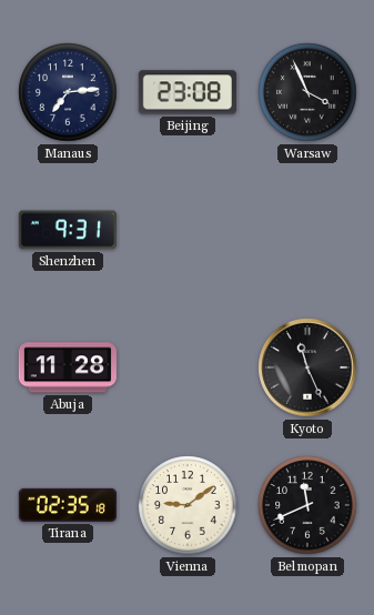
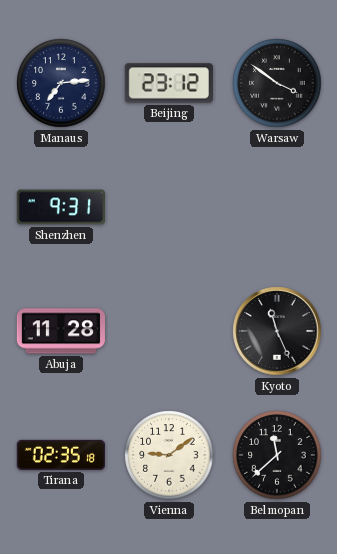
Beijing: 23:08 -> 23:12
Warsaw: 3:56 -> 3:51
Belmopan: 11:41 -> 11:38
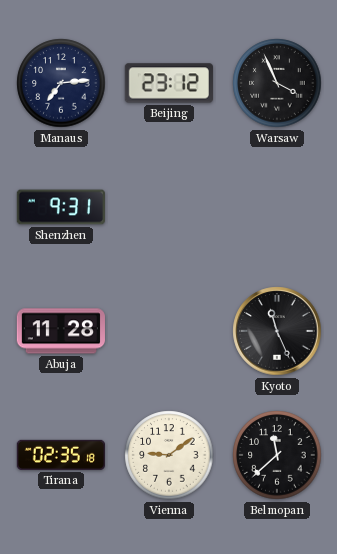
Warsaw: 3:51 -> 3:56
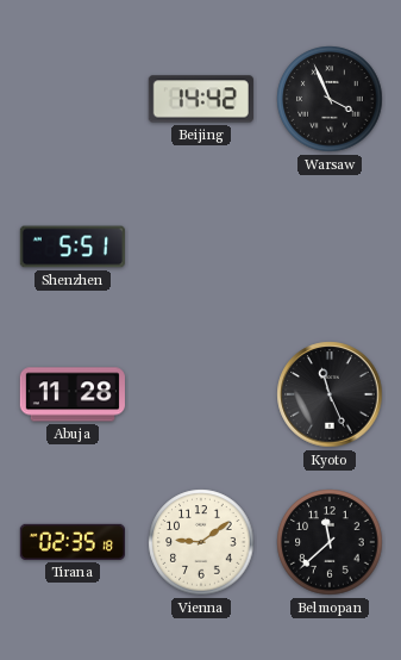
Manaus: 7:14 -> none
Beijing: 23:12 -> 14:42
Shenzhen: 9:31 -> 5:51
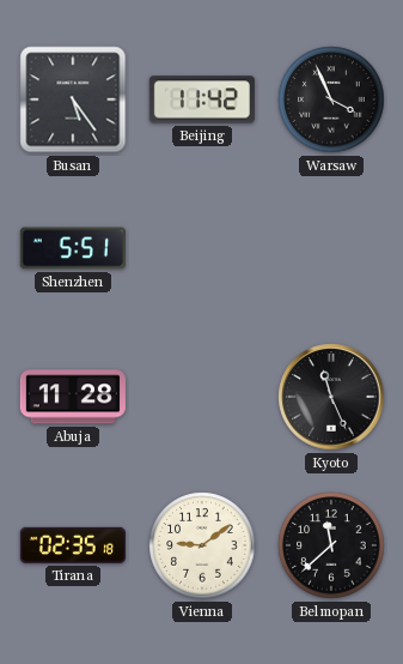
Busan: none -> 5:24
Beijing: 14:42 -> 11:42
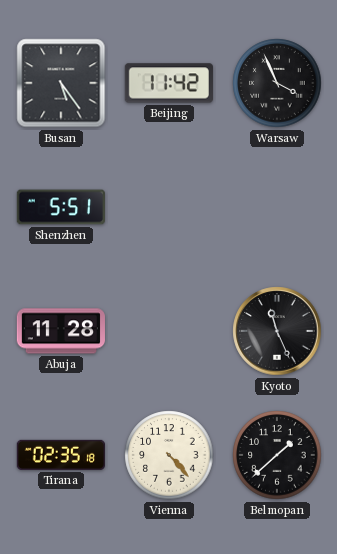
Vienna: 9:09 -> 4:23
Belmopan: 11:38 -> 1:38
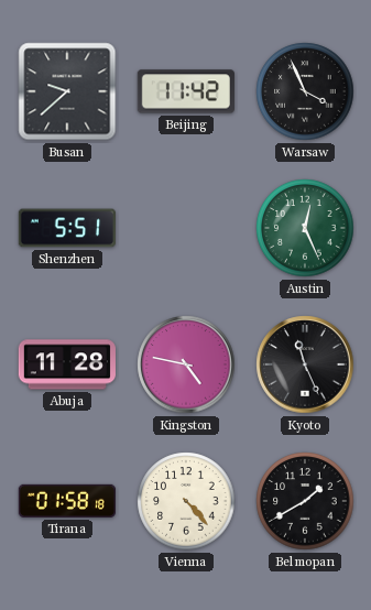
Busan: 5:24 -> 9:38
Austin: none -> 12:26
Kingston: none -> 4:47
Tirana: 02:35 -> 01:58
Belmopan: 1:38 -> 1:40
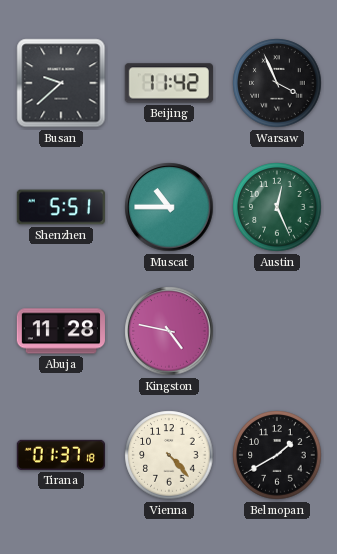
Muscat: none -> 10:45
Kyoto: 11:26 -> none
Tirana: 01:58 -> 01:37
